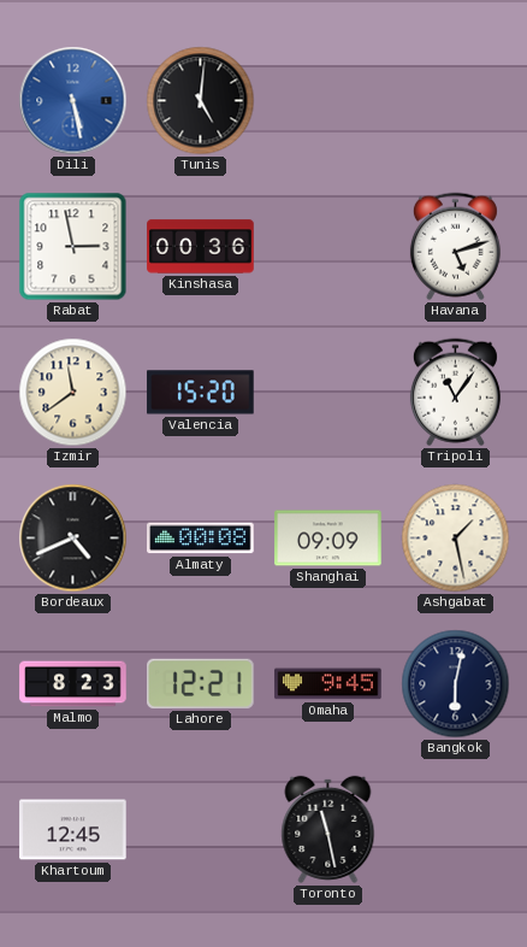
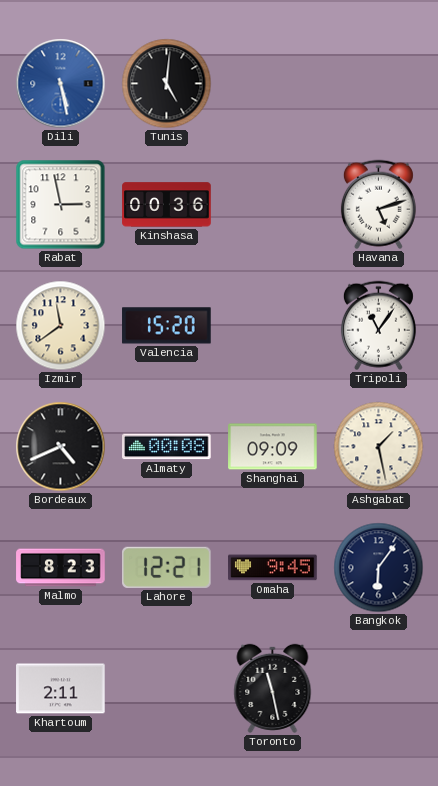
Bangkok: 6:02 -> 6:06
Khartoum: 12:45 -> 2:11
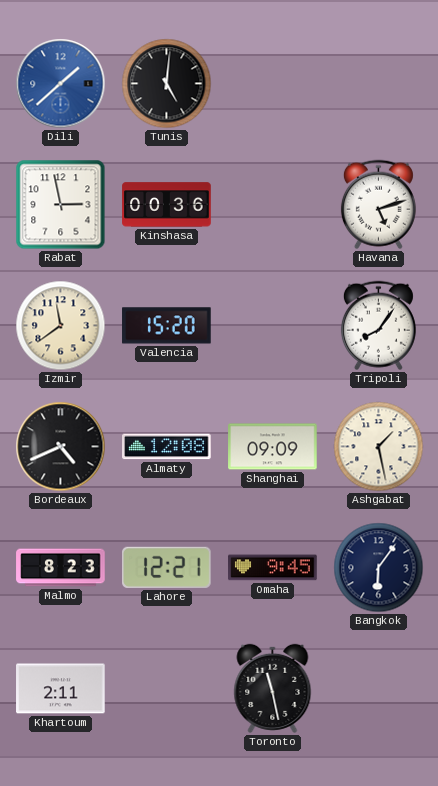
Dili: 5:28 -> 1:38
Tripoli: 11:06 -> 8:06
Almaty: 00:08 -> 12:08
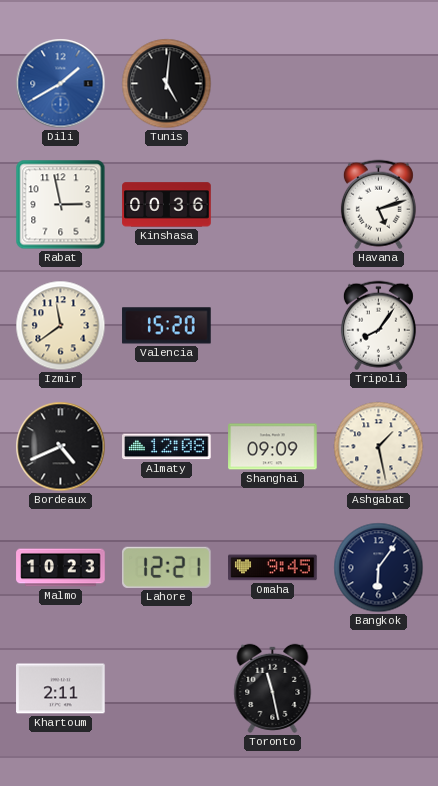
Dili: 1:38 -> 1:40
Malmo: 8:23 -> 10:23
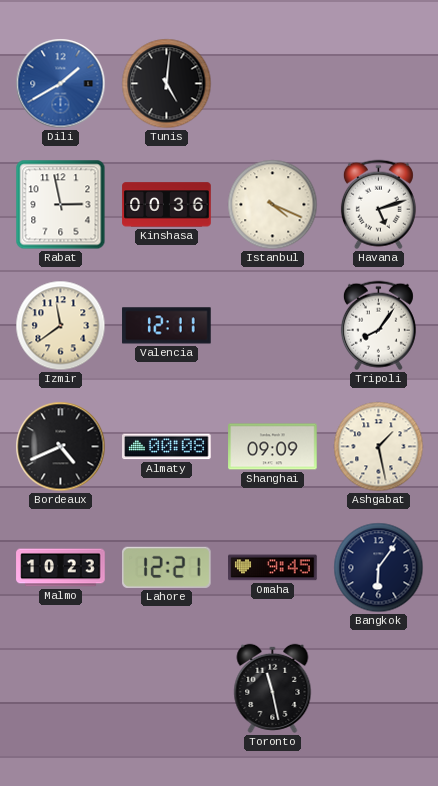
Istanbul: none -> 4:19
Valencia: 15:20 -> 12:11
Almaty: 12:08 -> 00:08
Khartoum: 2:11 -> none
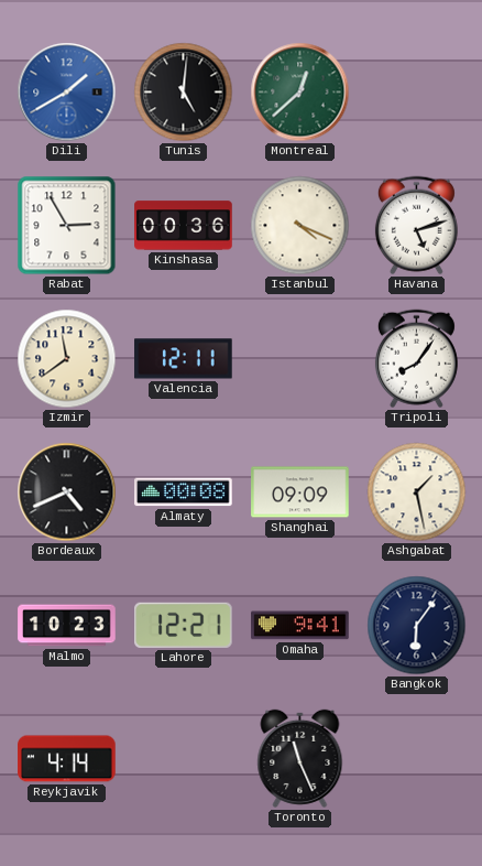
Montreal: none -> 12:38
Rabat: 2:58 -> 2:55
Omaha: 9:45 -> 9:41
Reykjavik: none -> 4:14
Toronto: 11:28 -> 11:26
